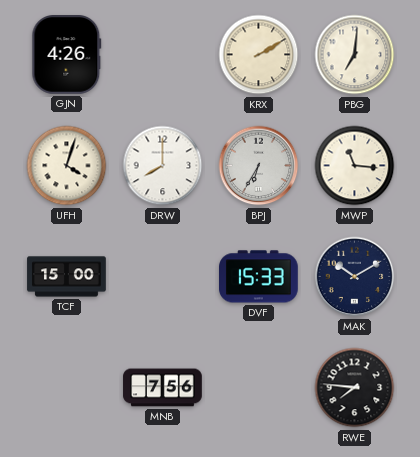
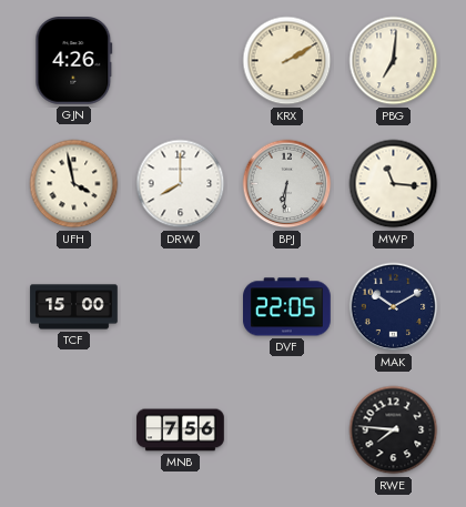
UFH: 4:03 -> 3:58
BPJ: 6:35 -> 6:31
DVF: 15:33 -> 22:05
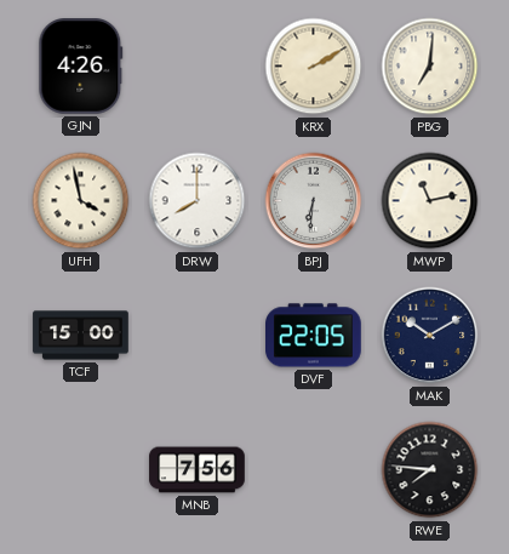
MWP: 11:16 -> 11:13
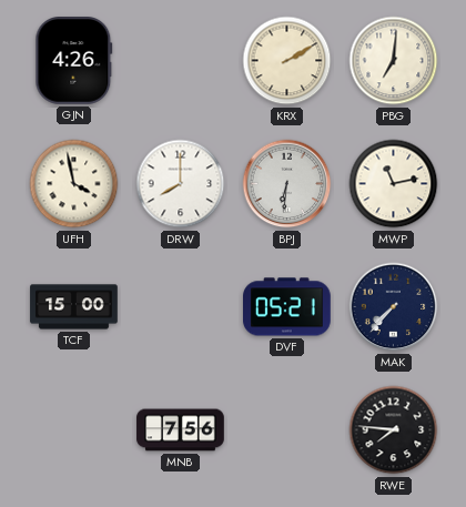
DVF: 22:05 -> 05:21
MAK: 10:10 -> 7:37
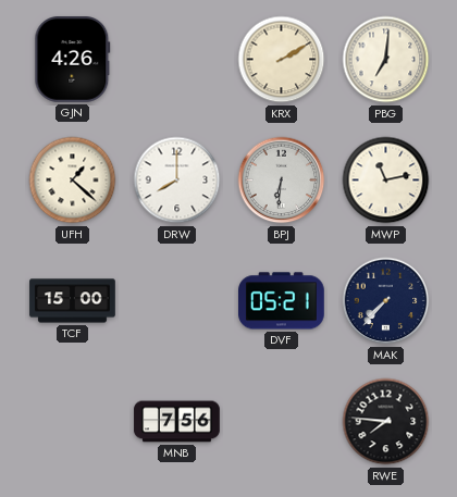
UFH: 3:58 -> 1:22
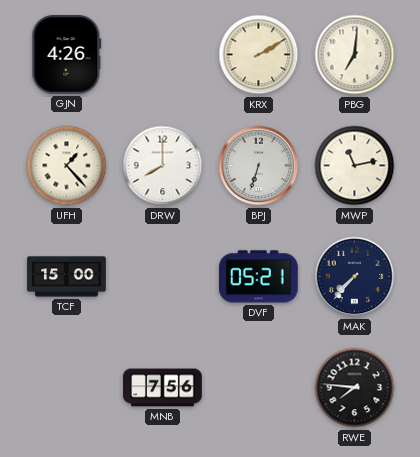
UFH: 1:22 -> 1:23
BPJ: 6:31 -> 6:33
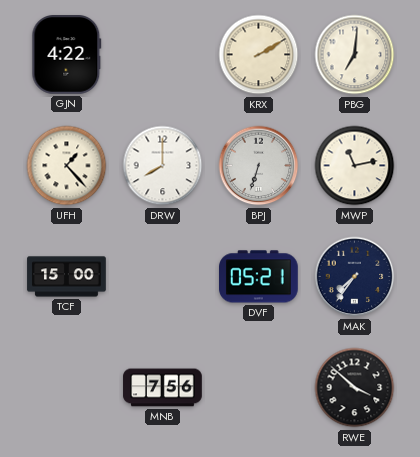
GJN: 4:26 -> 4:22
MAK: 7:37 -> 7:36
RWE: 7:46 -> 3:52
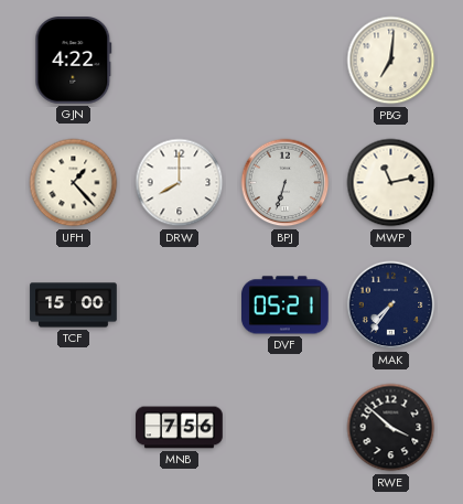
KRX: 2:10 -> none
